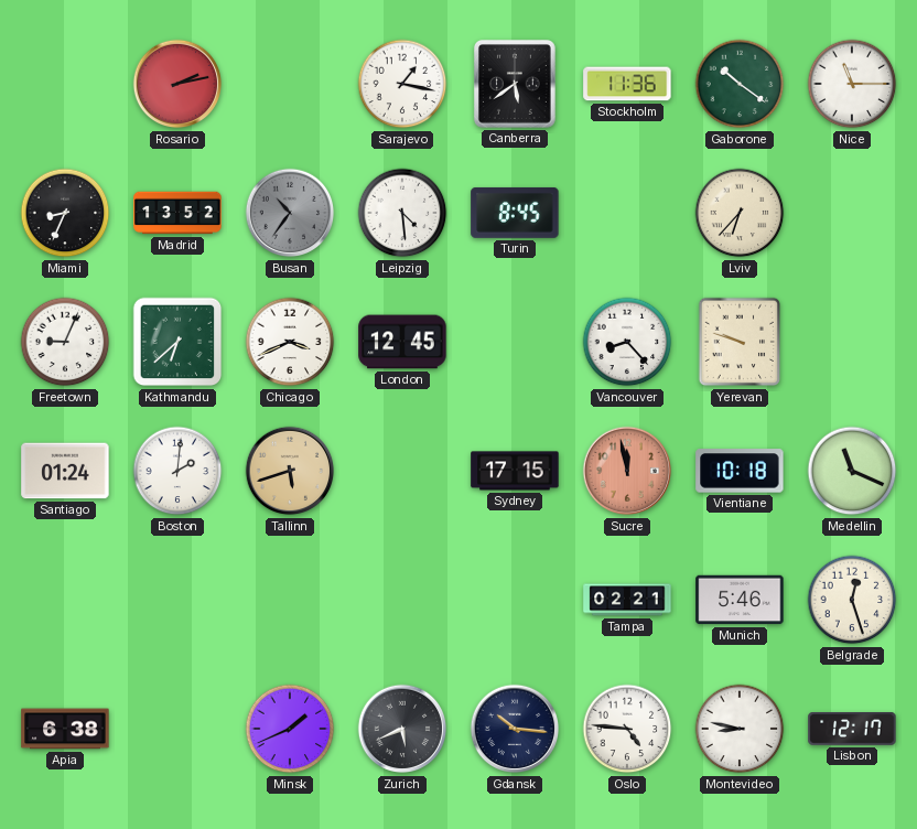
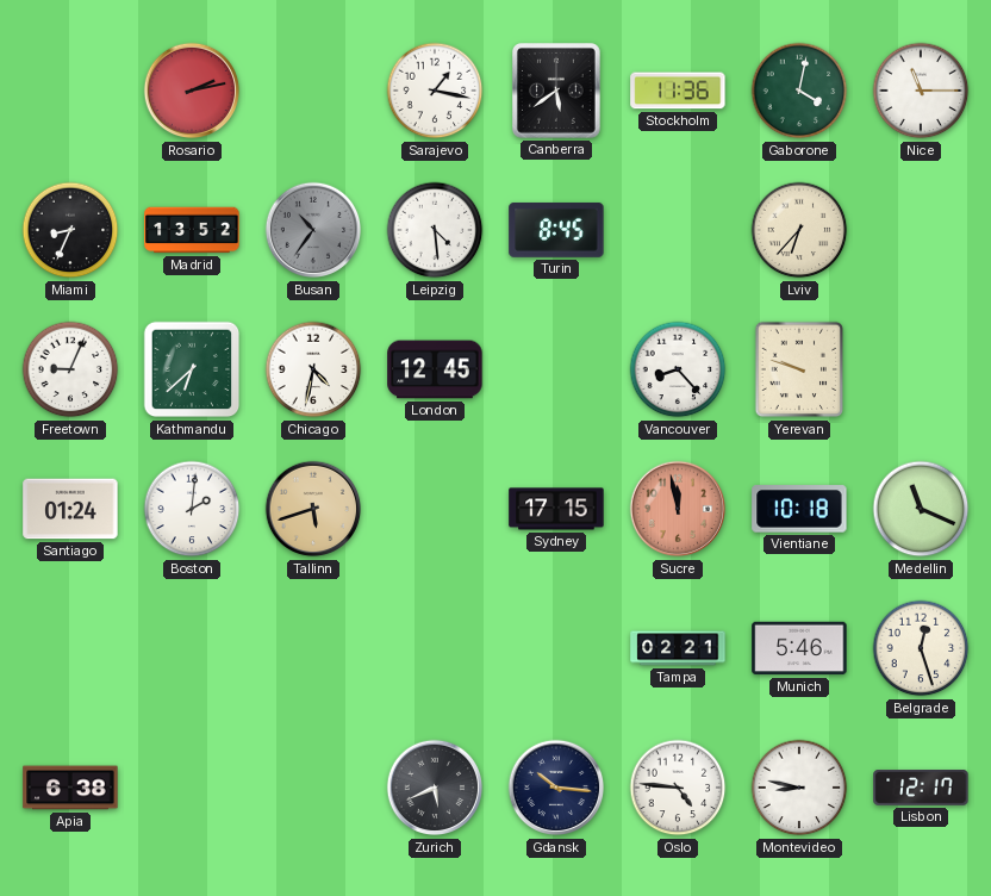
Gaborone: 10:21 -> 4:02
Chicago: 3:41 -> 4:32
Minsk: 1:41 -> none
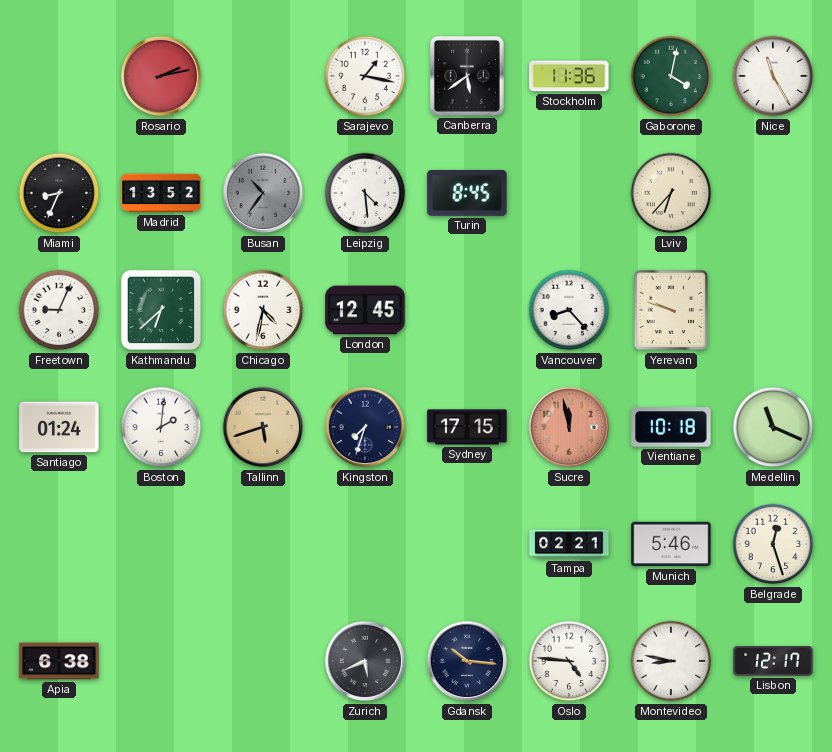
Nice: 11:15 -> 11:25
Kingston: none -> 7:33
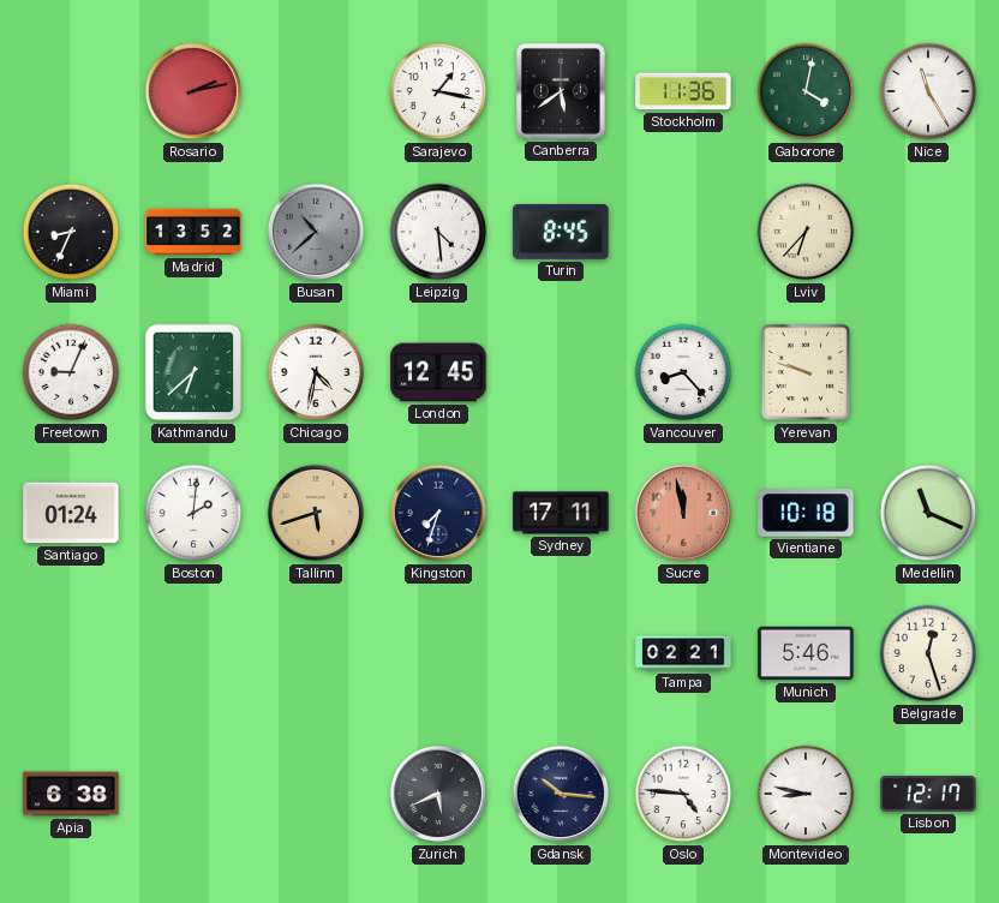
Busan: 10:36 -> 10:38
Sydney: 17:15 -> 17:11
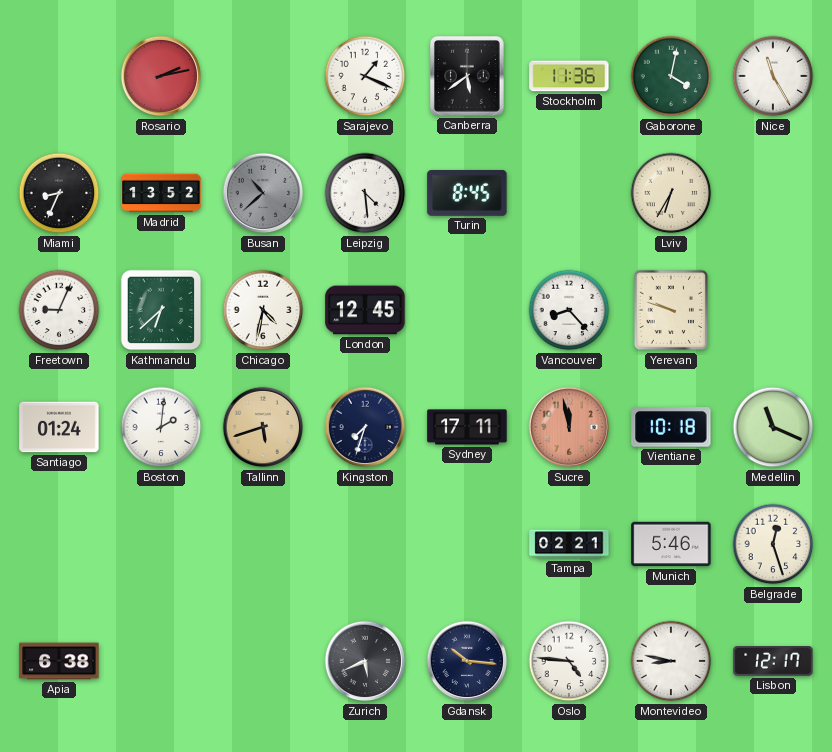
Sarajevo: 1:17 -> 1:19
Lviv: 6:37 -> 6:35
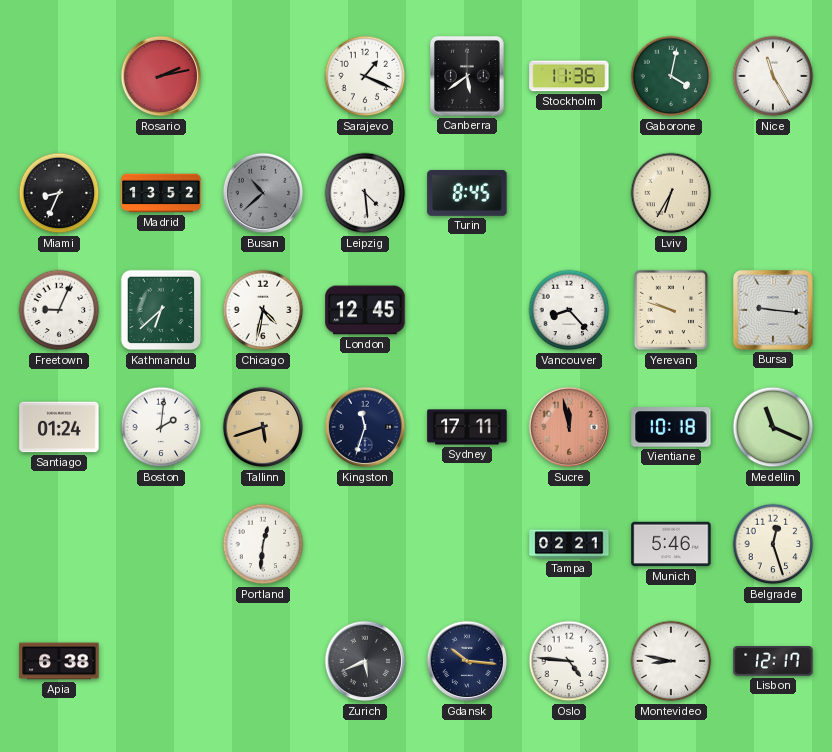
Bursa: none -> 9:16
Kingston: 7:33 -> 11:33
Portland: none -> 12:31
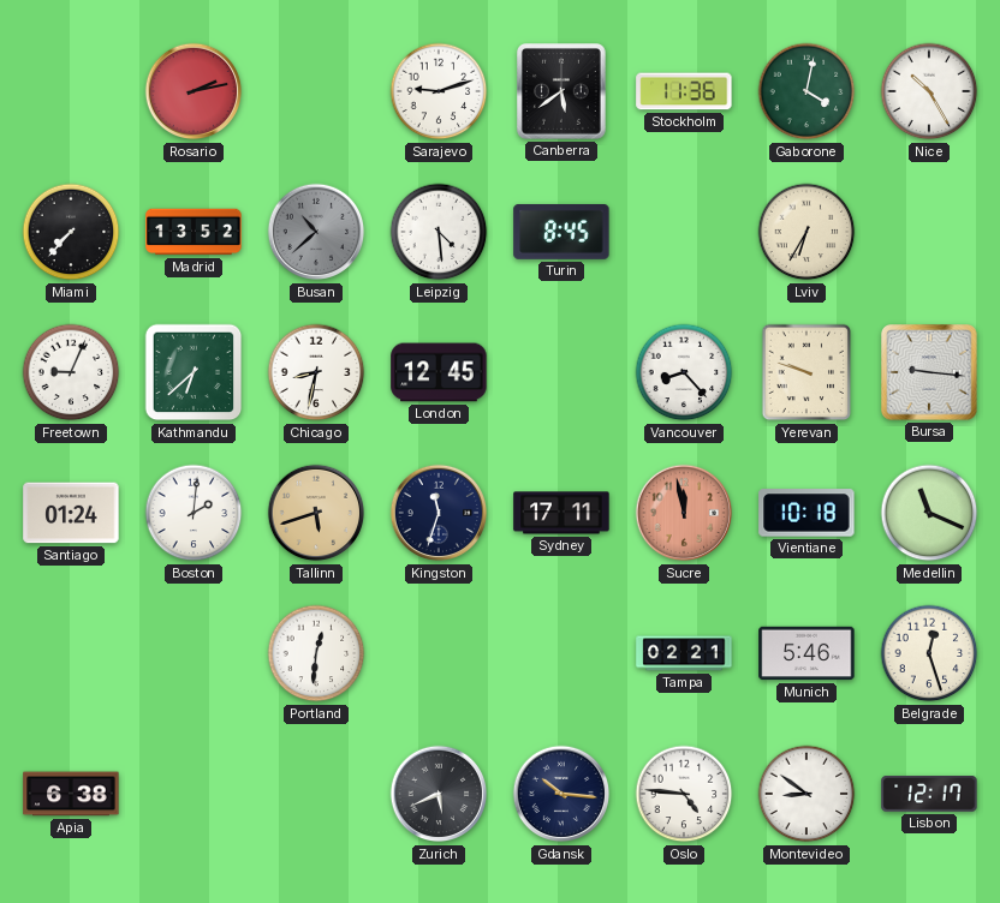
Sarajevo: 1:19 -> 9:12
Nice: 11:25 -> 10:25
Miami: 8:34 -> 7:37
Chicago: 4:32 -> 8:32
Montevideo: 8:47 -> 8:51
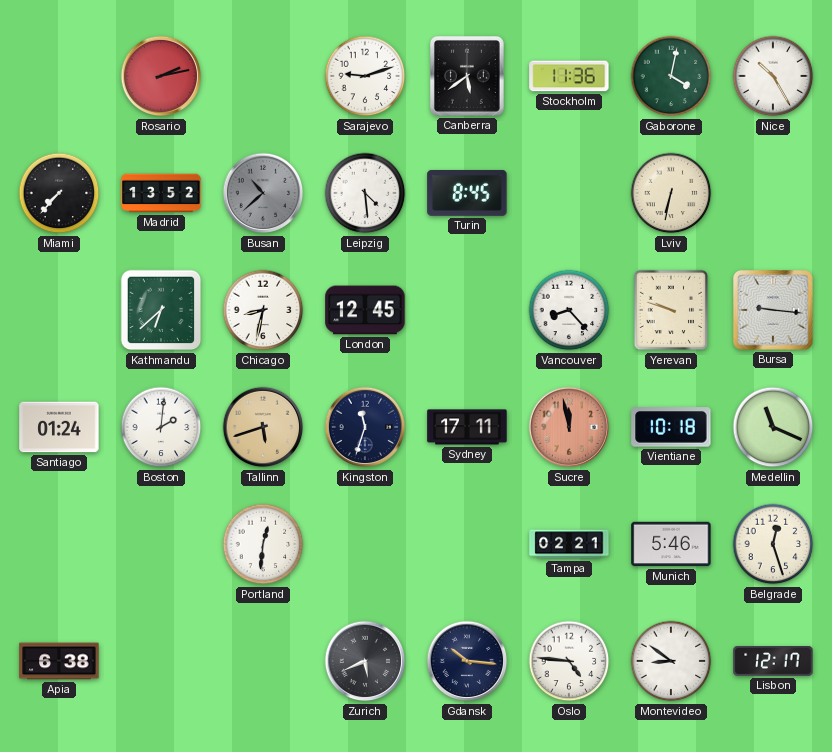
Lviv: 6:35 -> 6:32
Freetown: 9:04 -> none
